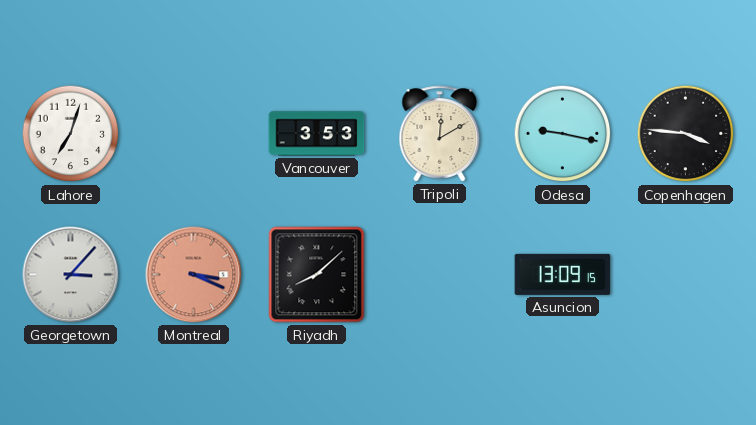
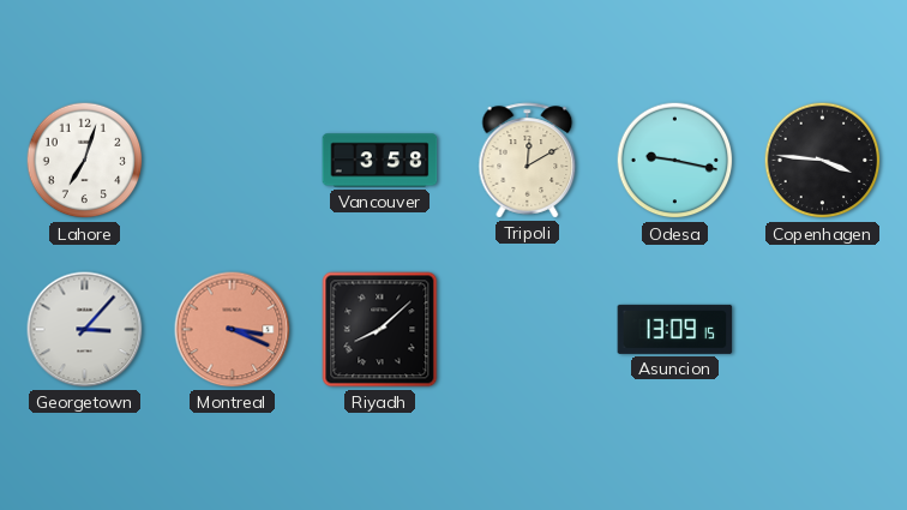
Vancouver: 3:53 -> 3:58
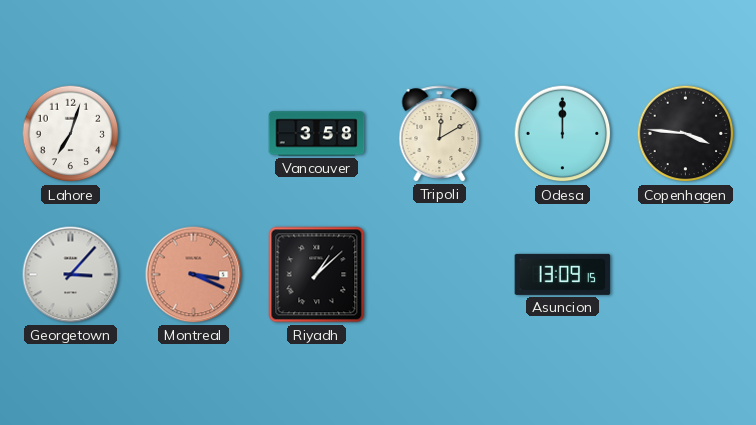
Odesa: 9:17 -> 12:00
Riyadh: 8:08 -> 1:08
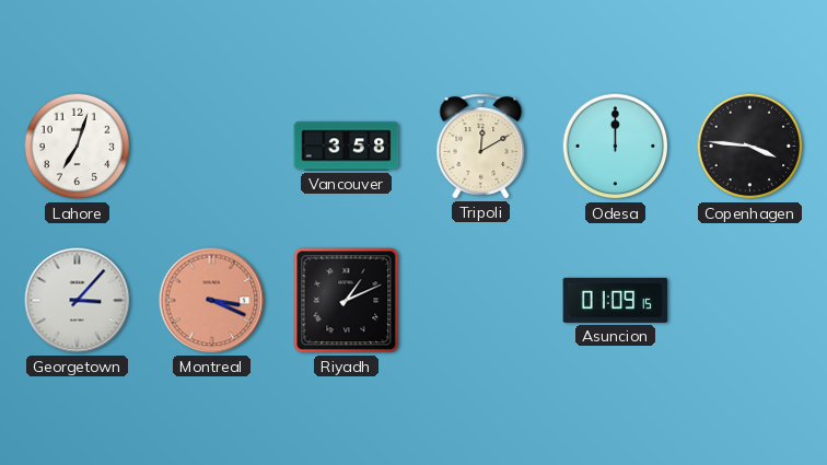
Riyadh: 1:08 -> 1:11
Asuncion: 13:09 -> 01:09
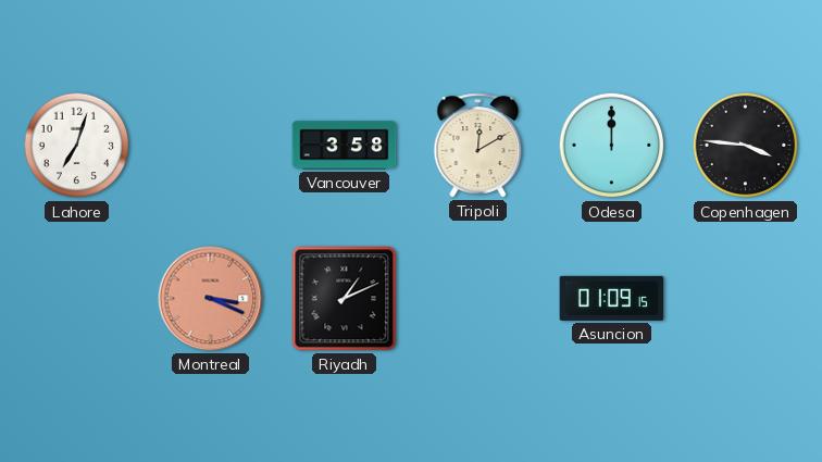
Georgetown: 3:07 -> none
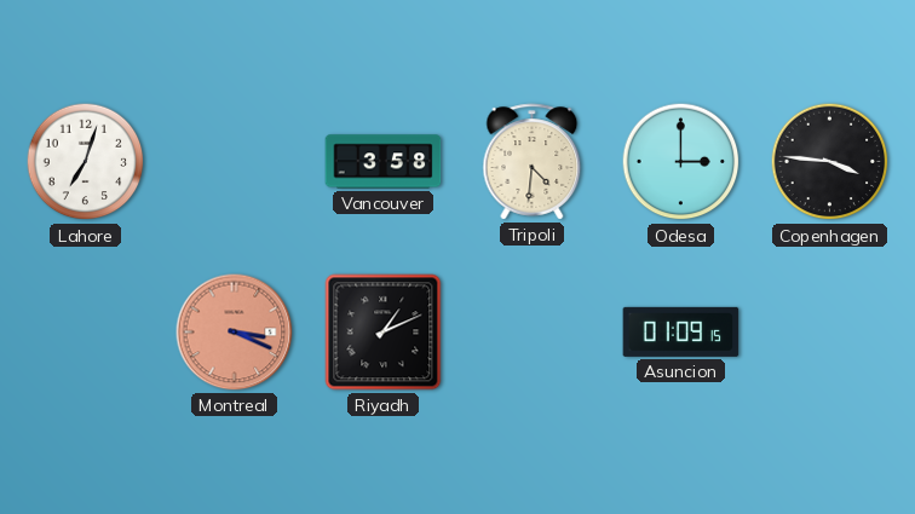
Tripoli: 12:10 -> 4:31
Odesa: 12:00 -> 3:00
